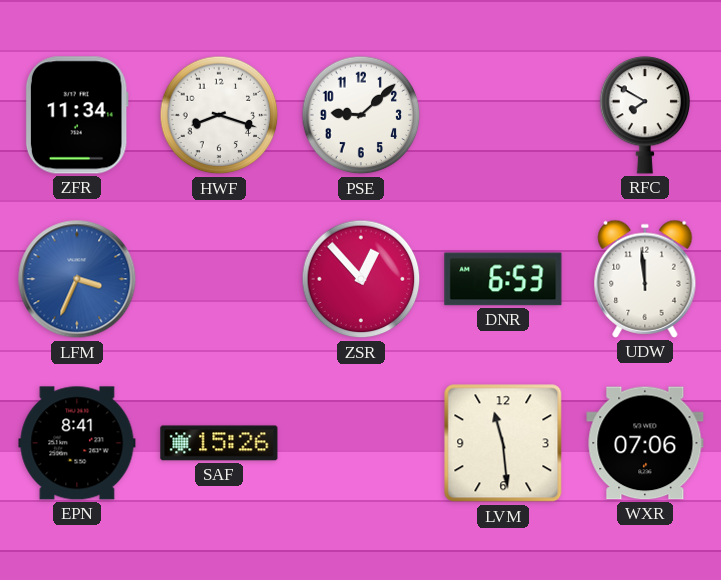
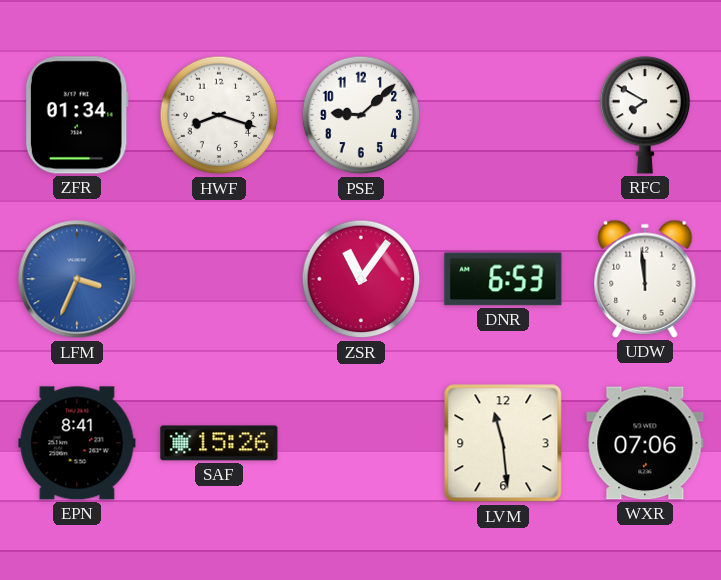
ZFR: 11:34 -> 01:34
ZSR: 12:53 -> 11:06
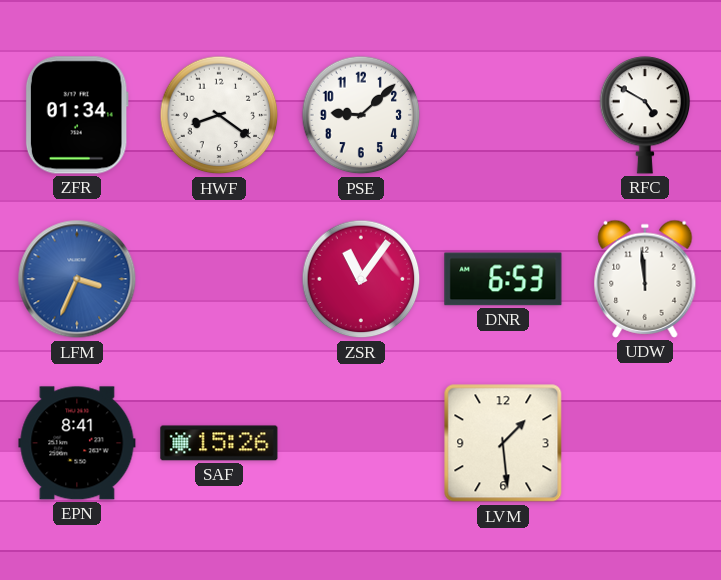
HWF: 8:18 -> 8:21
RFC: 7:50 -> 4:50
LVM: 11:29 -> 1:29
WXR: 07:06 -> none
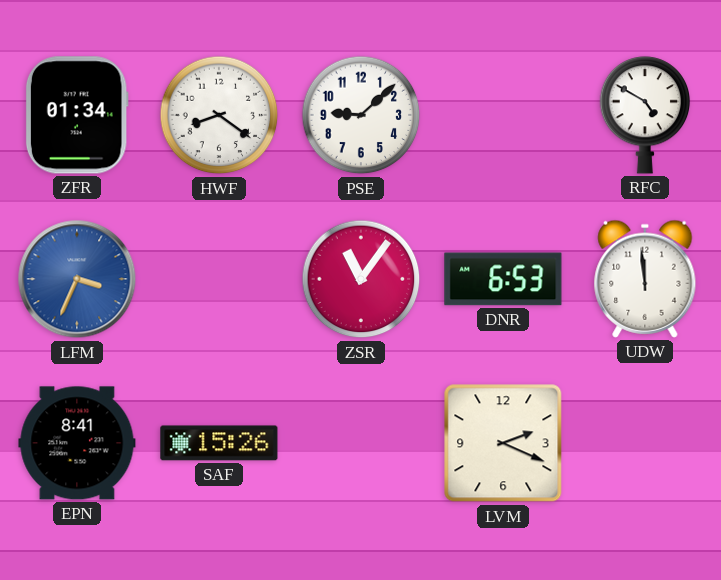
LVM: 1:29 -> 2:19
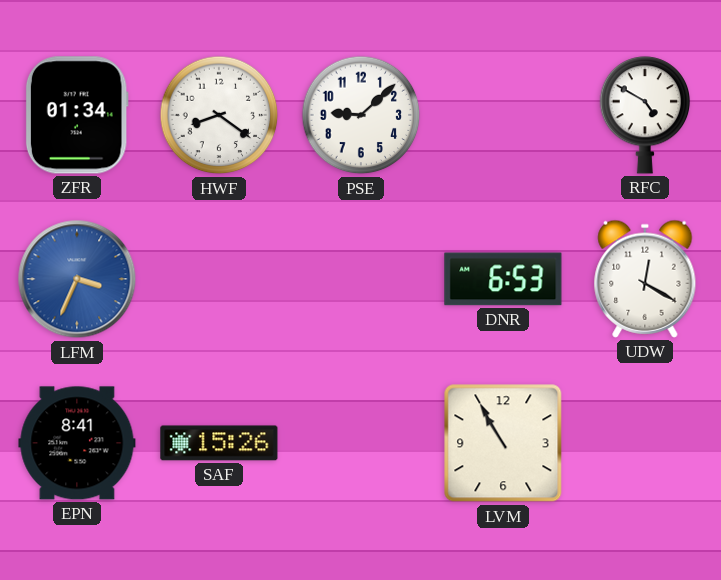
ZSR: 11:06 -> none
UDW: 11:59 -> 12:20
LVM: 2:19 -> 10:55
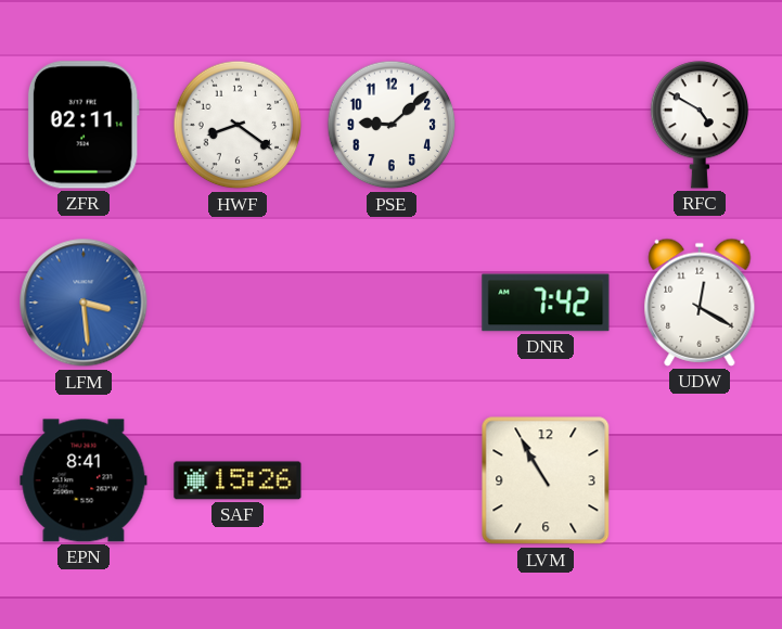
ZFR: 01:34 -> 02:11
LFM: 3:34 -> 3:29
DNR: 6:53 -> 7:42
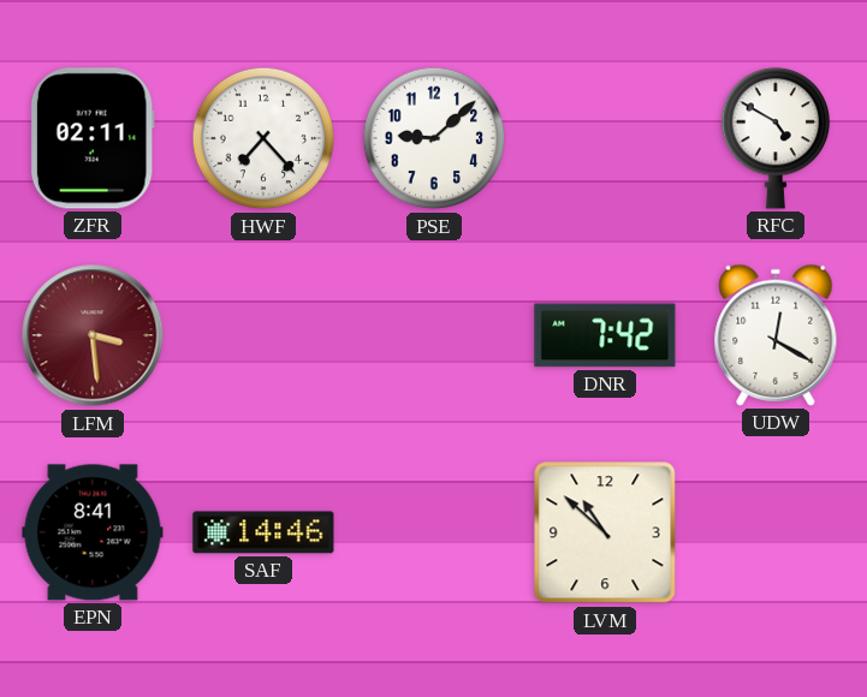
HWF: 8:21 -> 7:23
LFM dial: blue -> burgundy
SAF: 15:26 -> 14:46
LVM: 10:55 -> 10:52
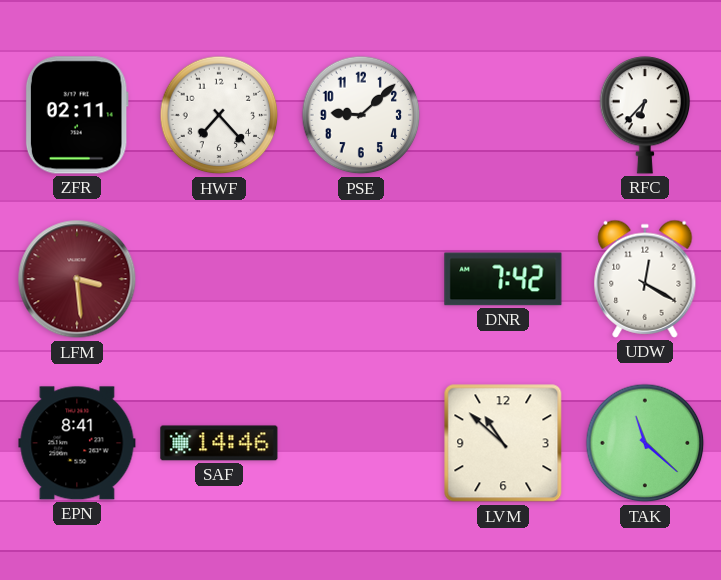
RFC: 4:50 -> 6:37
TAK: none -> 11:22
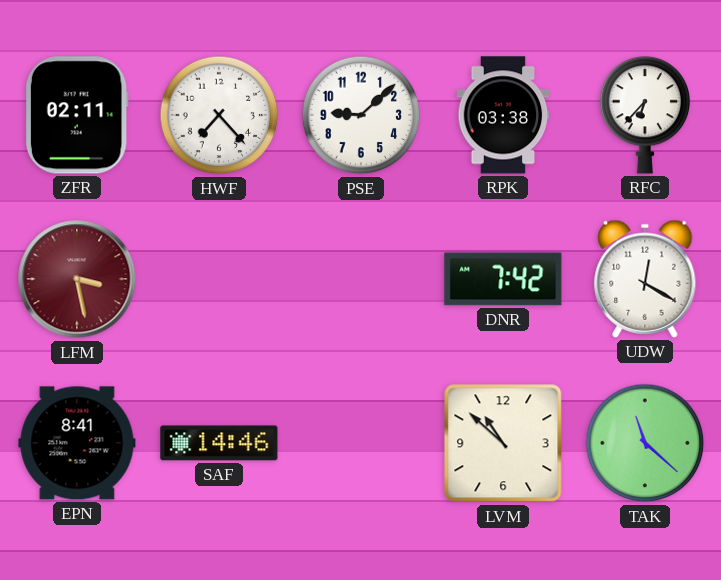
RPK: none -> 03:38
LFM: 3:29 -> 3:28
